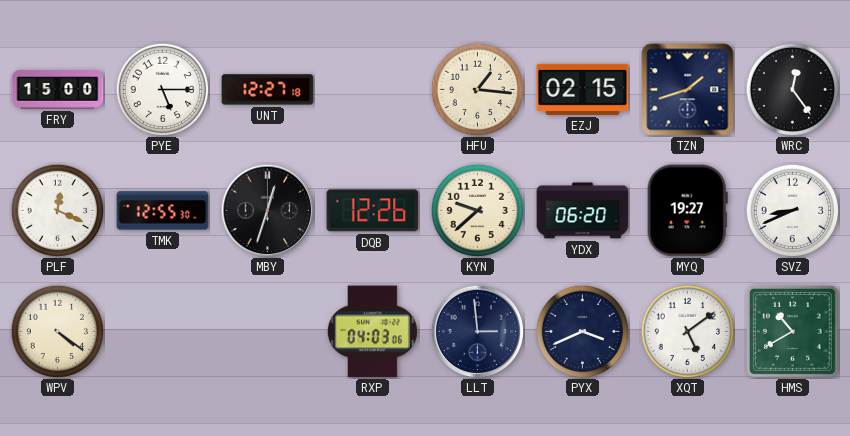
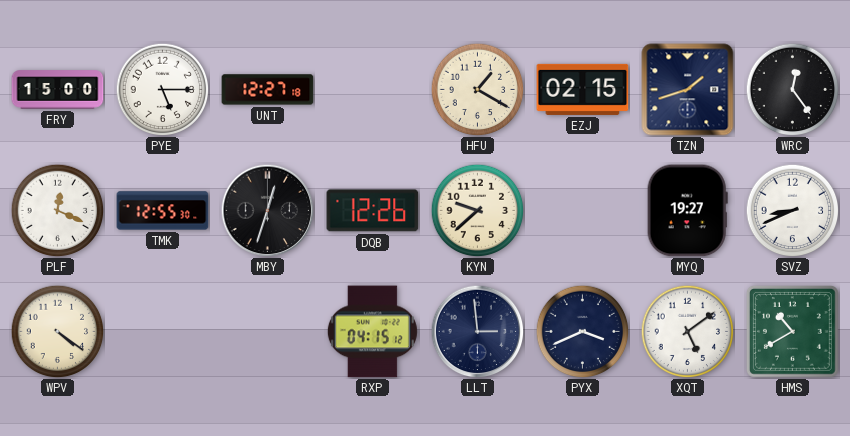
HFU: 1:16 -> 1:20
YDX: 06:20 -> none
RXP: 04:03 -> 04:15
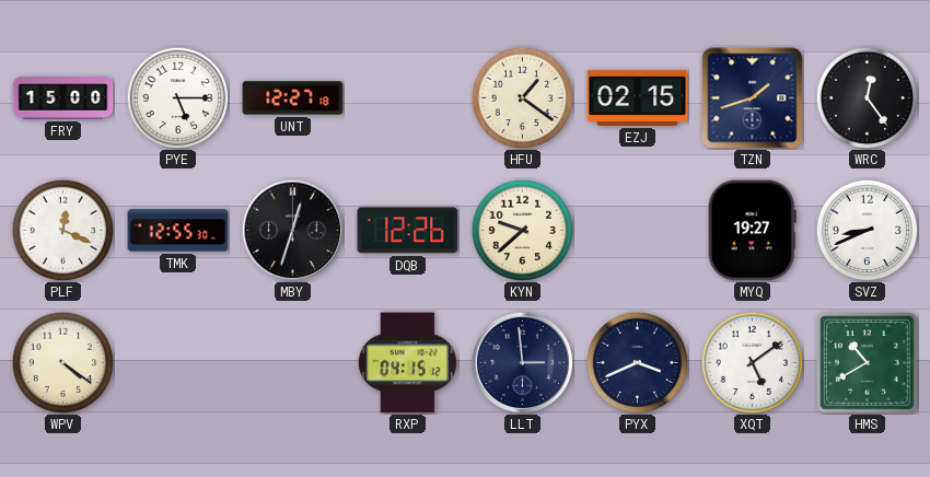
HFU: 1:20 -> 1:21
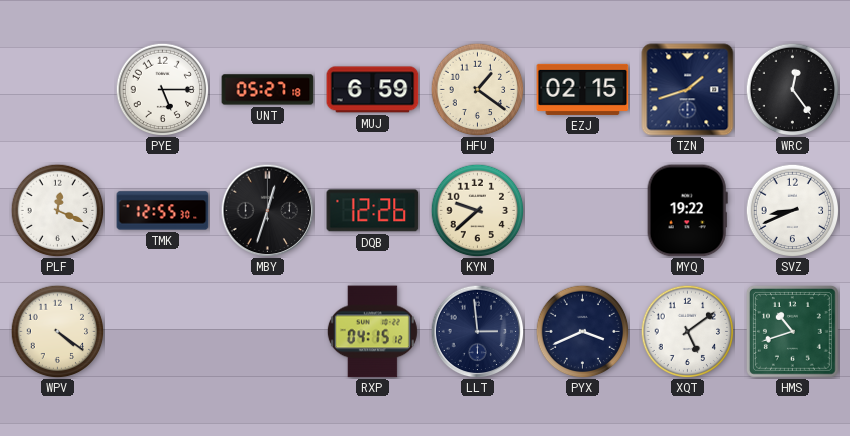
FRY: 15:00 -> none
UNT: 12:27 -> 05:27
MUJ: none -> 6:59
MYQ: 19:27 -> 19:22
HMS: 10:40 -> 10:42
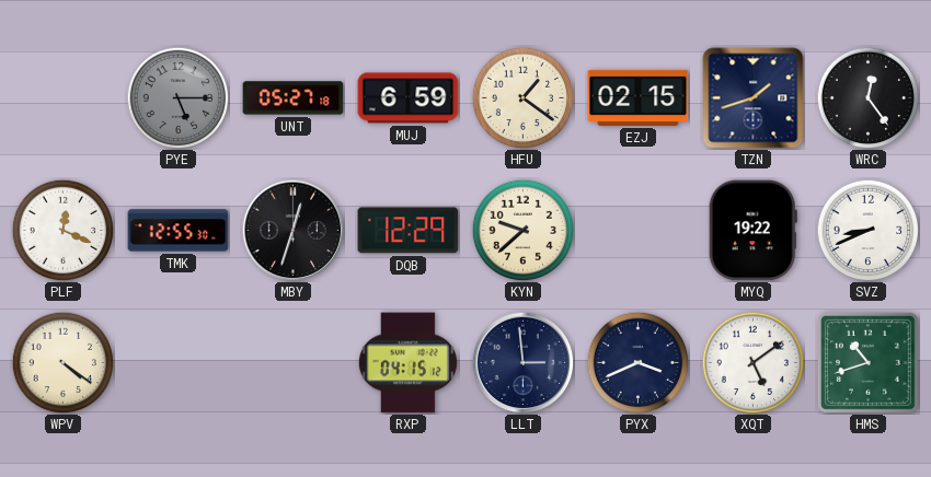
PYE dial: white -> grey
DQB: 12:26 -> 12:29
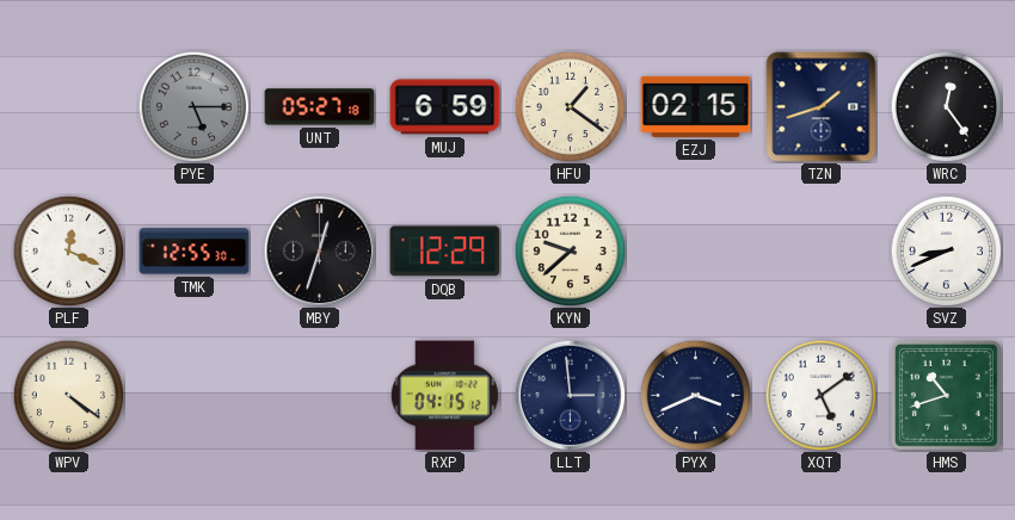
MYQ: 19:22 -> none
